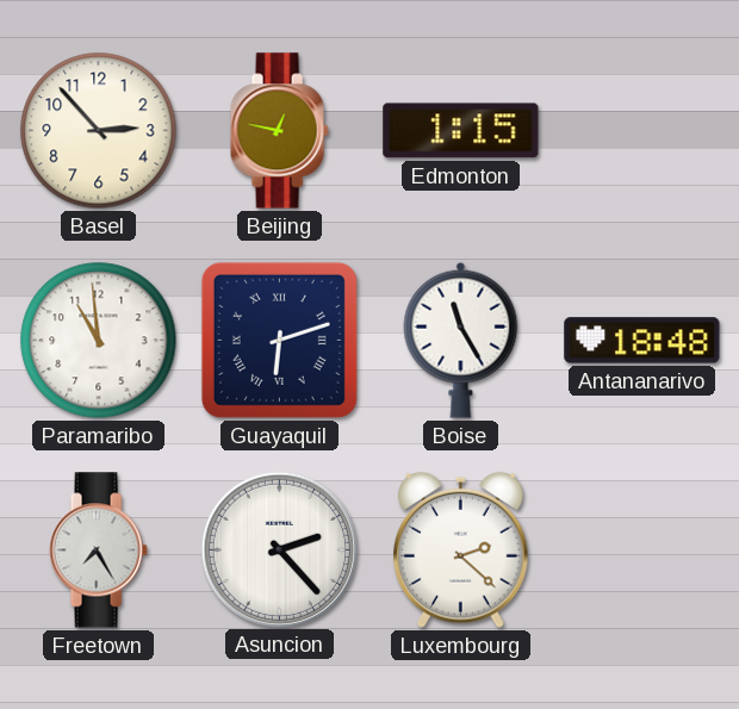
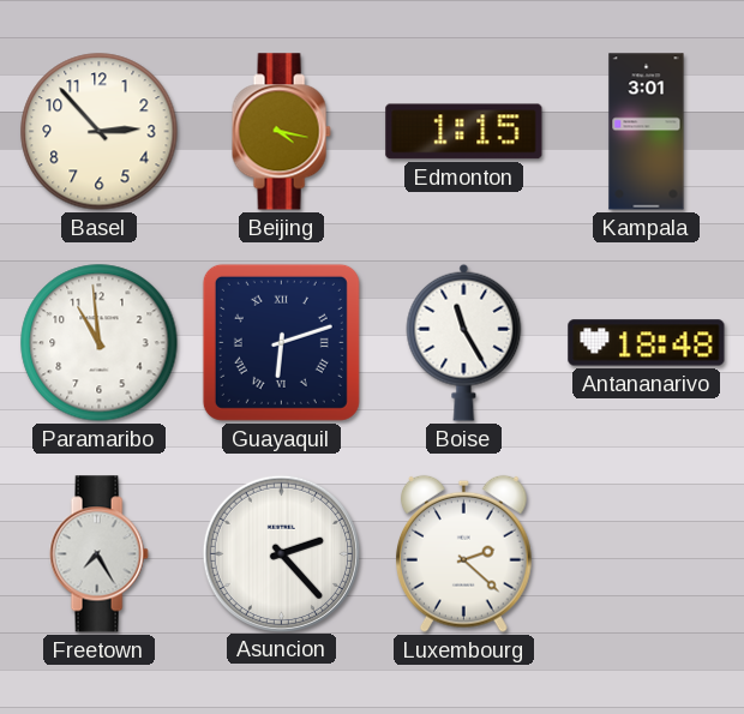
Beijing: 12:47 -> 4:17
Kampala: none -> 3:01
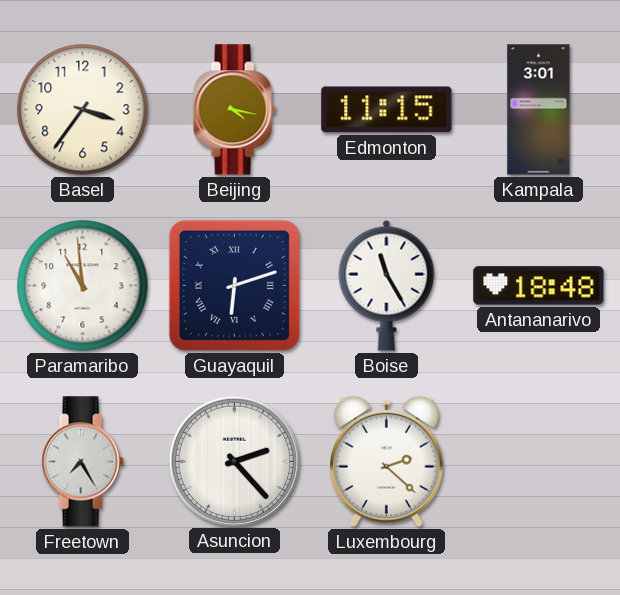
Basel: 2:53 -> 3:36
Edmonton: 1:15 -> 11:15
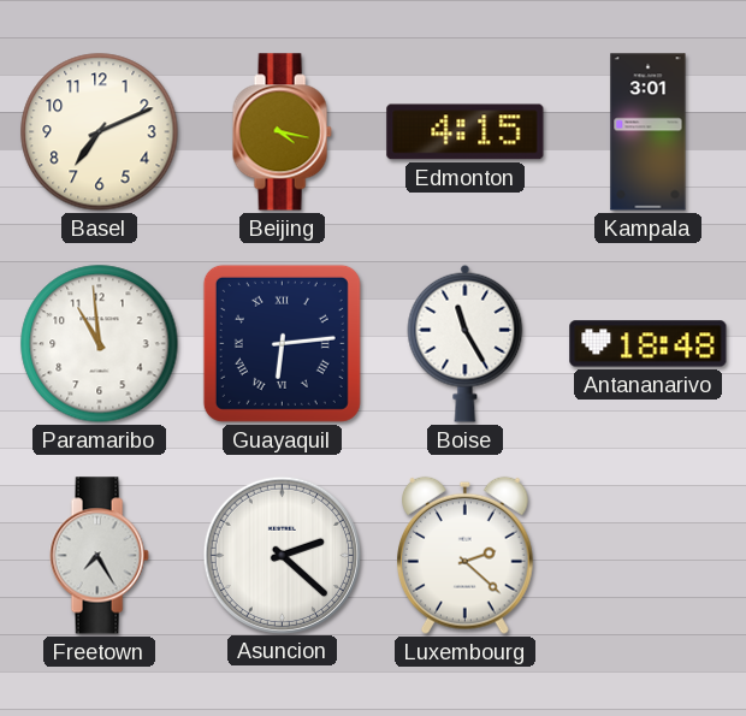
Basel: 3:36 -> 7:11
Edmonton: 11:15 -> 4:15
Guayaquil: 6:12 -> 6:14
Asuncion: 2:23 -> 2:22
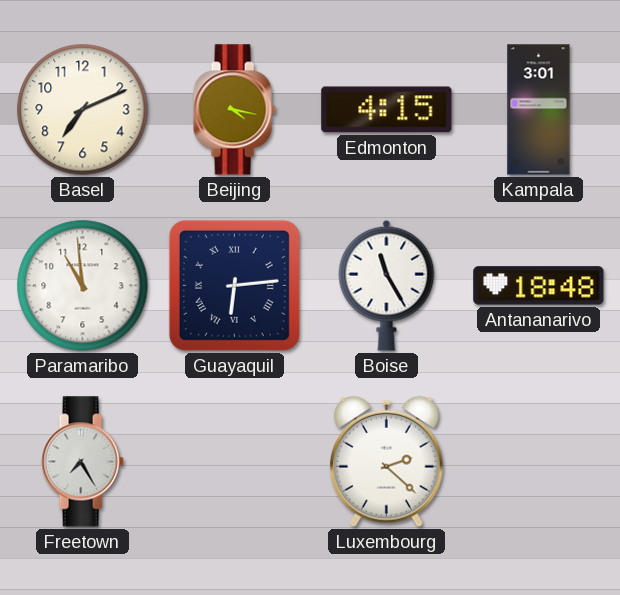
Asuncion: 2:22 -> none
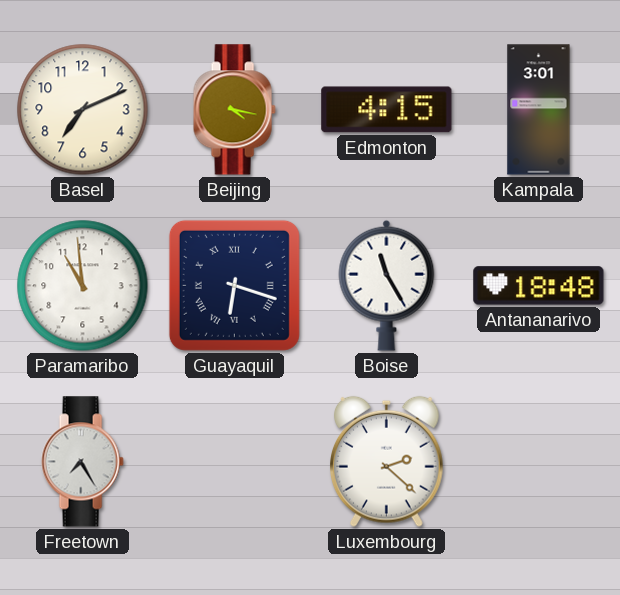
Guayaquil: 6:14 -> 6:18
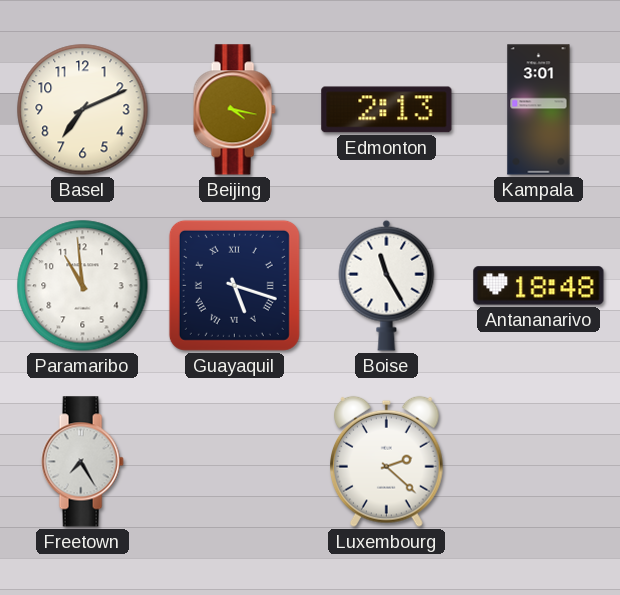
Edmonton: 4:15 -> 2:13
Guayaquil: 6:18 -> 5:18
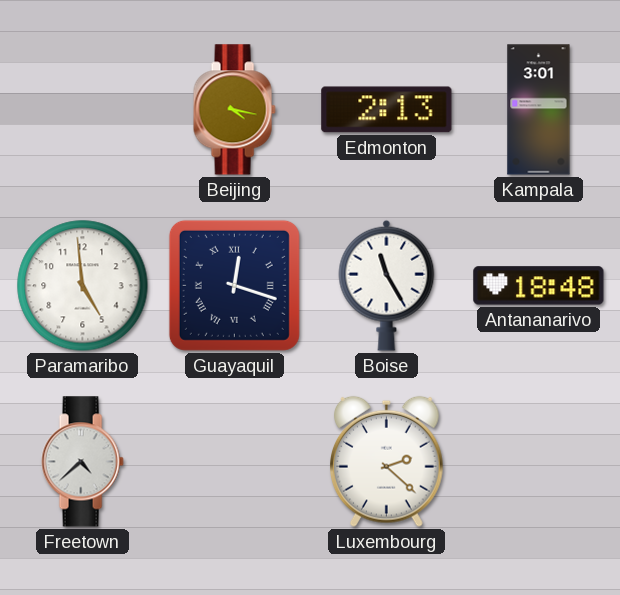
Basel: 7:11 -> none
Paramaribo: 10:59 -> 4:59
Guayaquil: 5:18 -> 12:18
Freetown: 7:25 -> 4:38
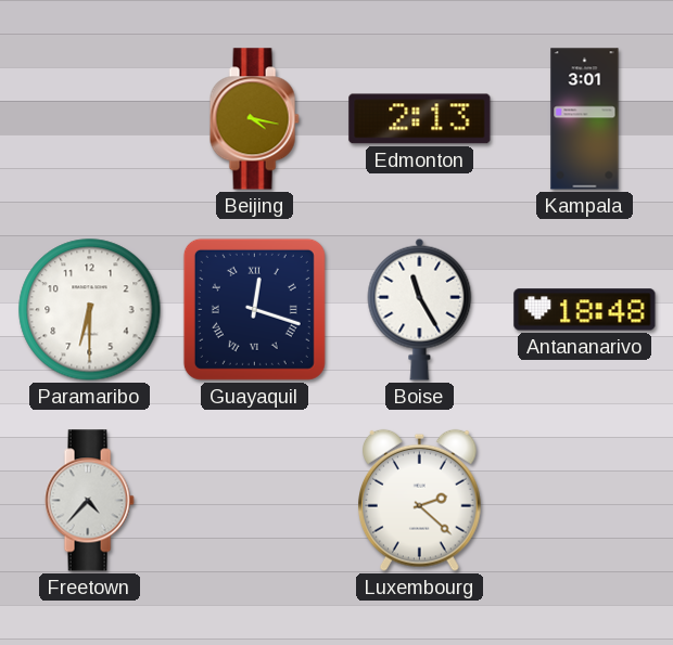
Paramaribo: 4:59 -> 6:30
Freetown: 4:38 -> 4:37
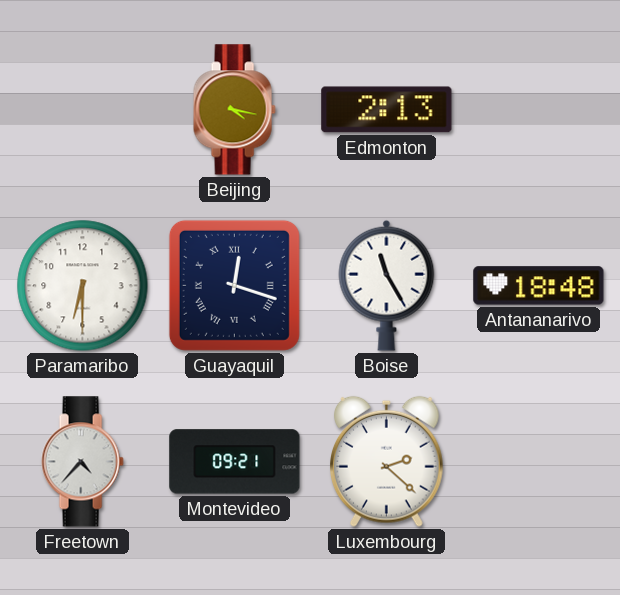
Kampala: 3:01 -> none
Montevideo: none -> 09:21
